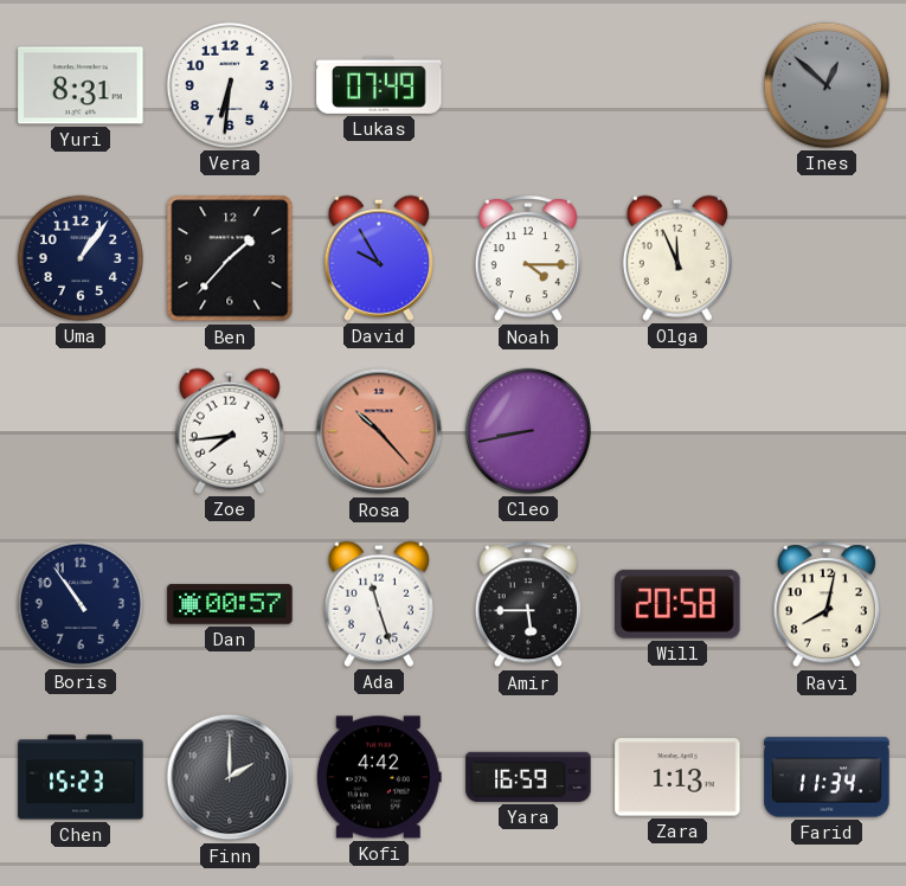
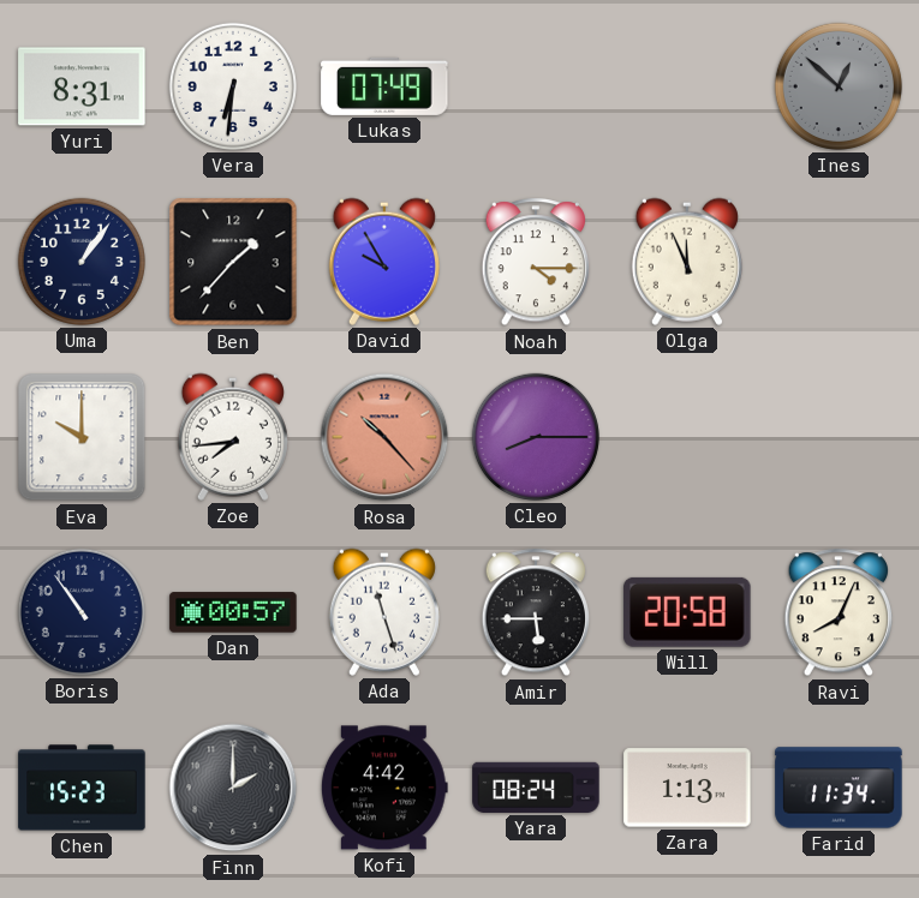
Eva: none -> 10:00
Cleo: 8:43 -> 8:15
Ravi: 8:02 -> 8:04
Yara: 16:59 -> 08:24
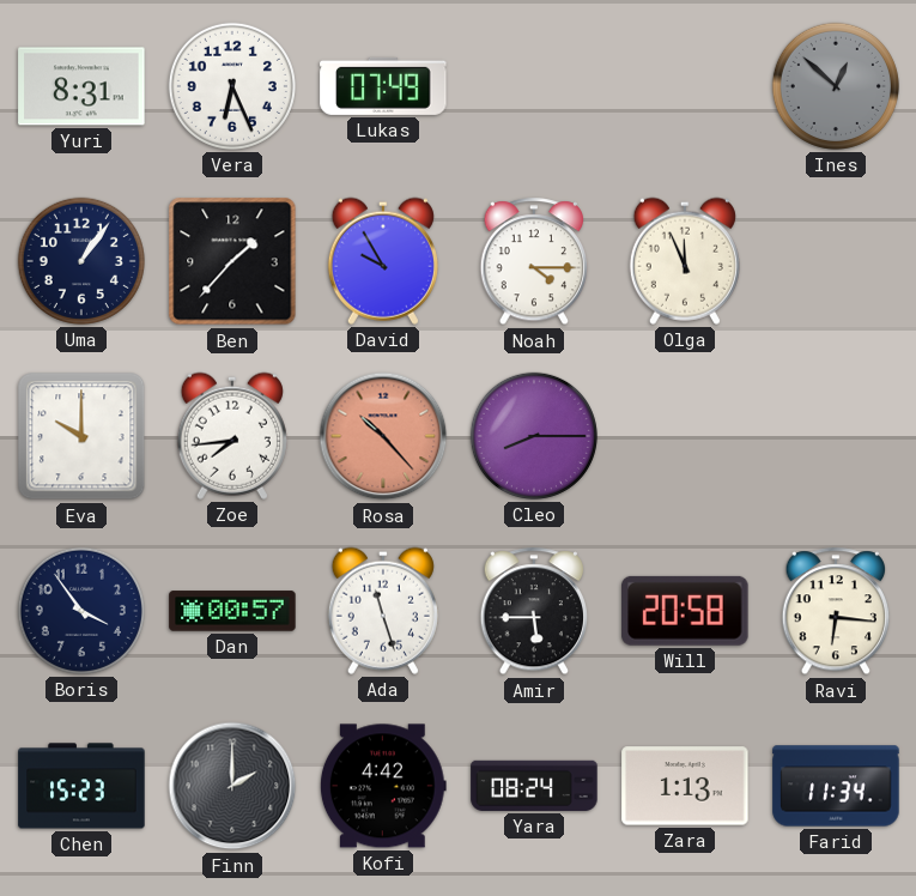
Vera: 6:31 -> 6:26
Boris: 10:54 -> 3:54
Ravi: 8:04 -> 6:16
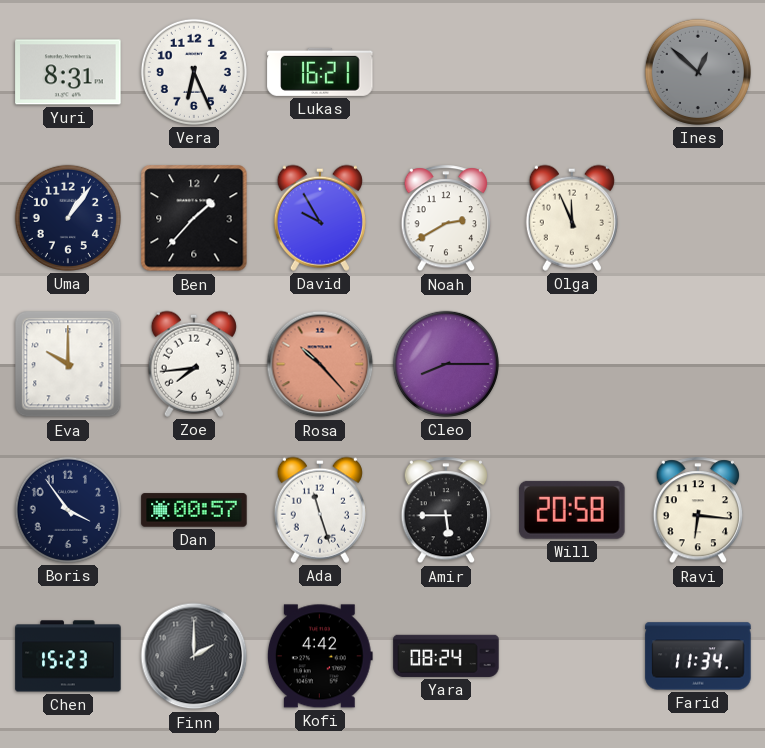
Lukas: 07:49 -> 16:21
Noah: 4:15 -> 2:40
Zara: 1:13 -> none
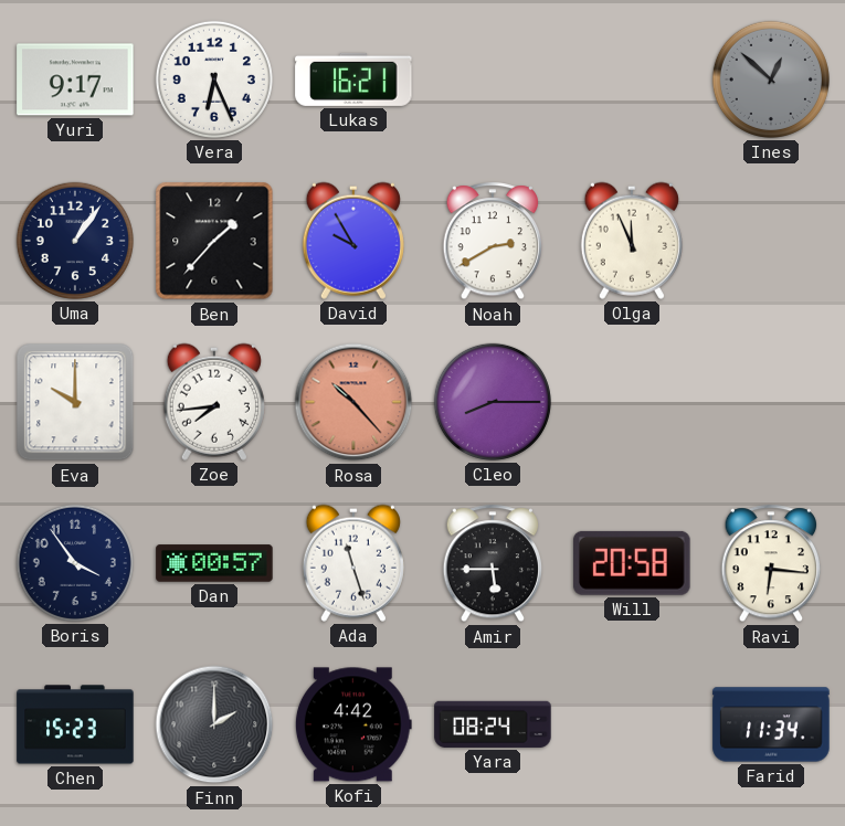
Yuri: 8:31 -> 9:17
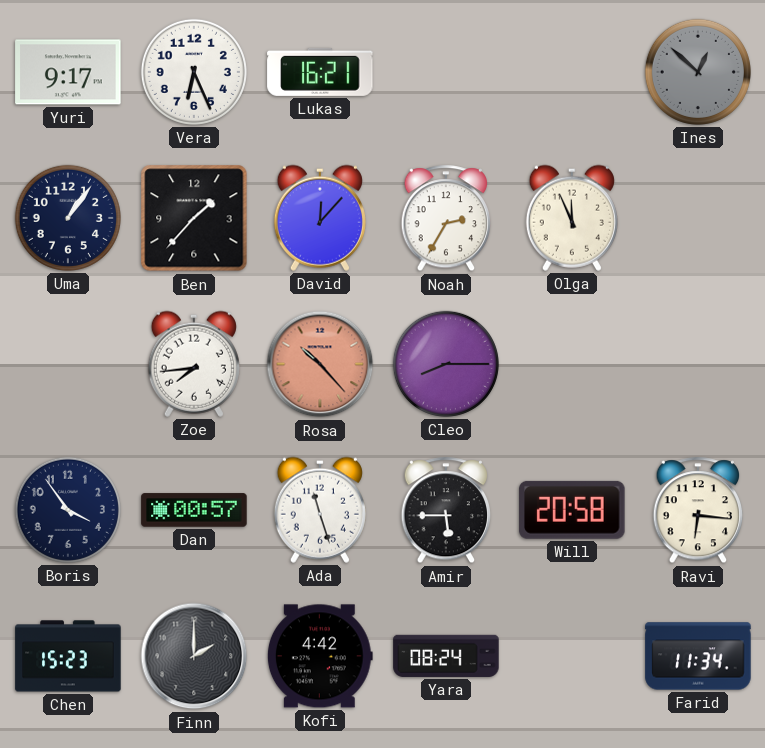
David: 9:55 -> 12:07
Noah: 2:40 -> 2:35
Eva: 10:00 -> none
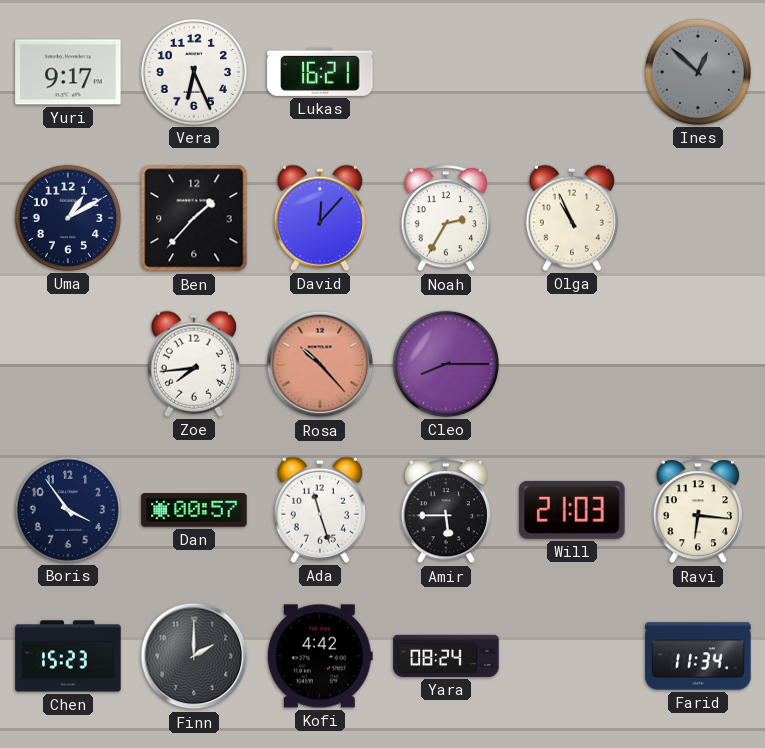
Uma: 1:06 -> 1:10
Olga: 11:56 -> 10:56
Will: 20:58 -> 21:03
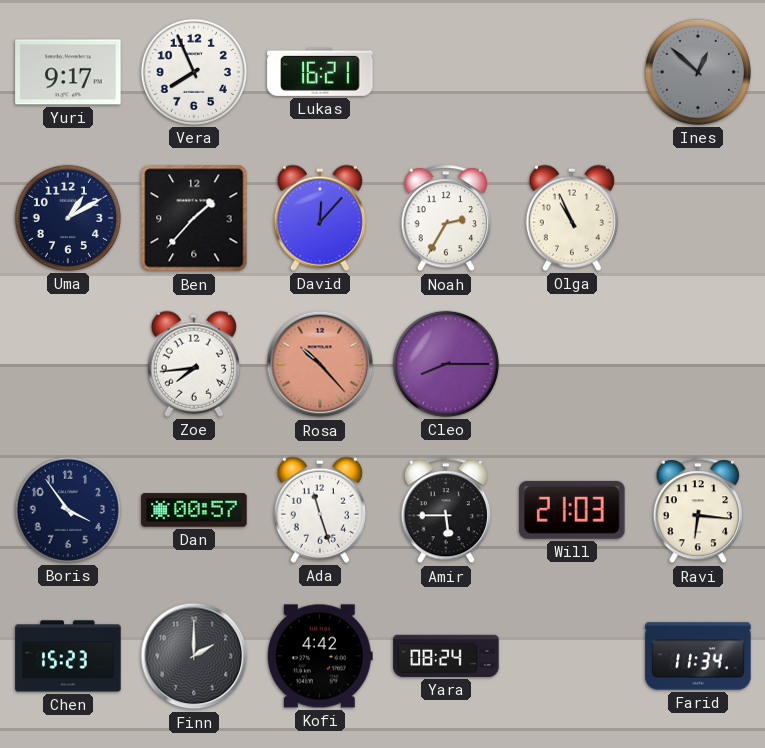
Vera: 6:26 -> 7:56
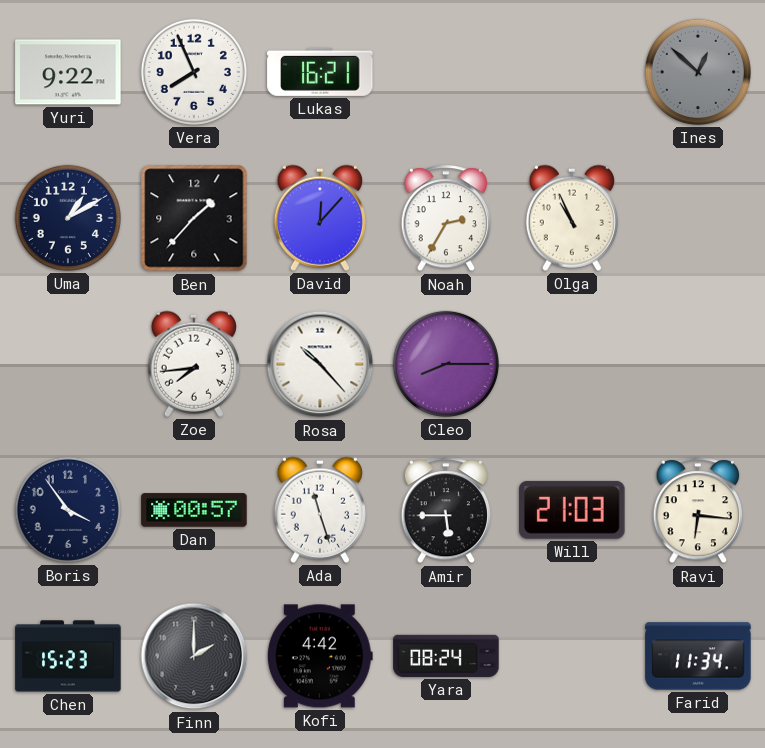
Yuri: 9:17 -> 9:22
Rosa dial: salmon -> white
